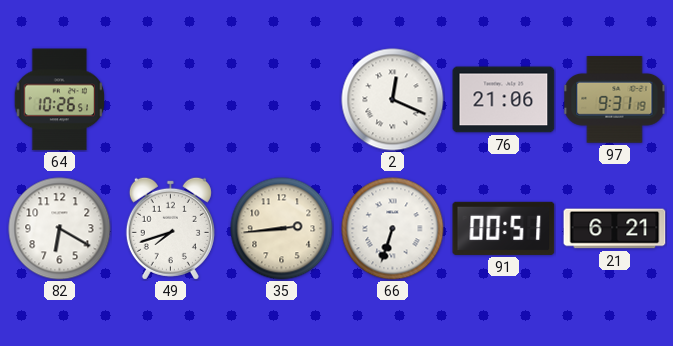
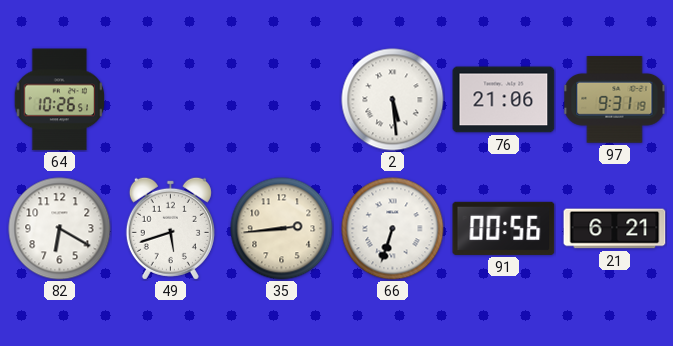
2: 12:19 -> 5:29
49: 7:42 -> 5:42
91: 00:51 -> 00:56
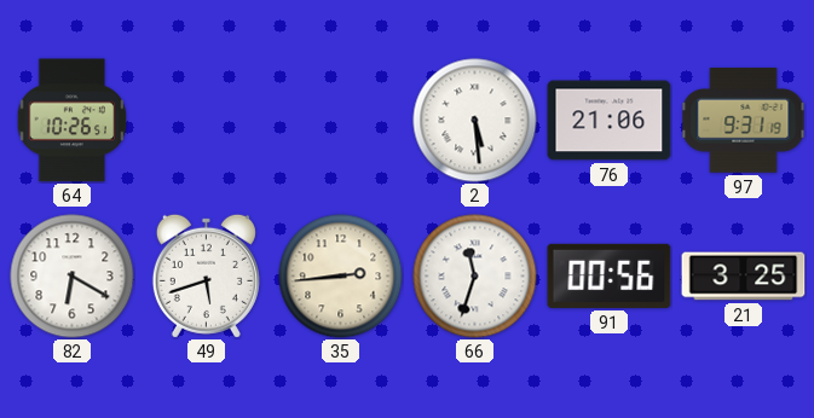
66: 6:33 -> 11:33
21: 6:21 -> 3:25
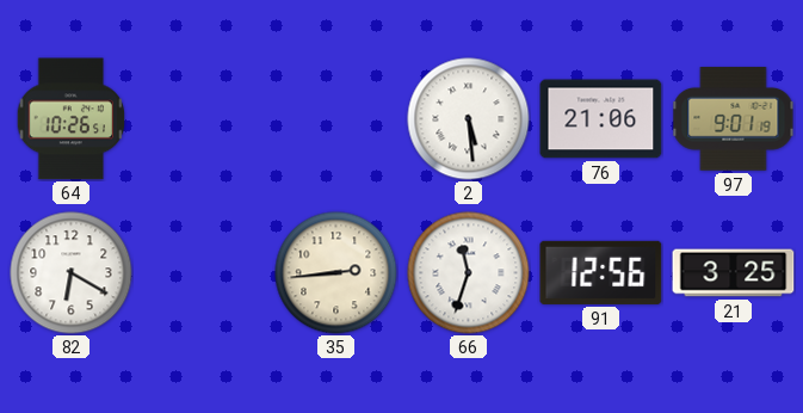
97: 9:31 -> 9:01
49: 5:42 -> none
91: 00:56 -> 12:56
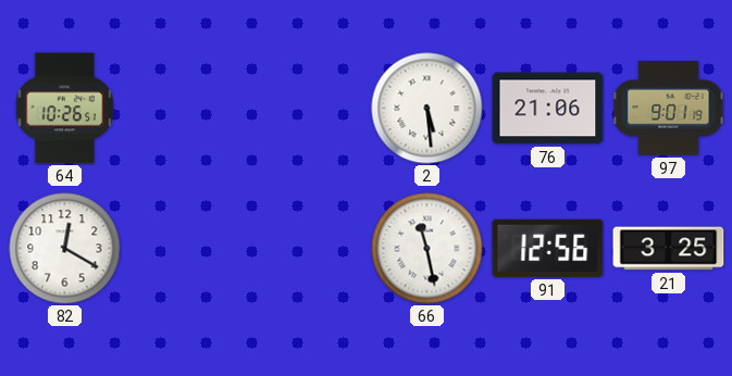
82: 6:20 -> 12:20
35: 2:44 -> none
66: 11:33 -> 11:28
